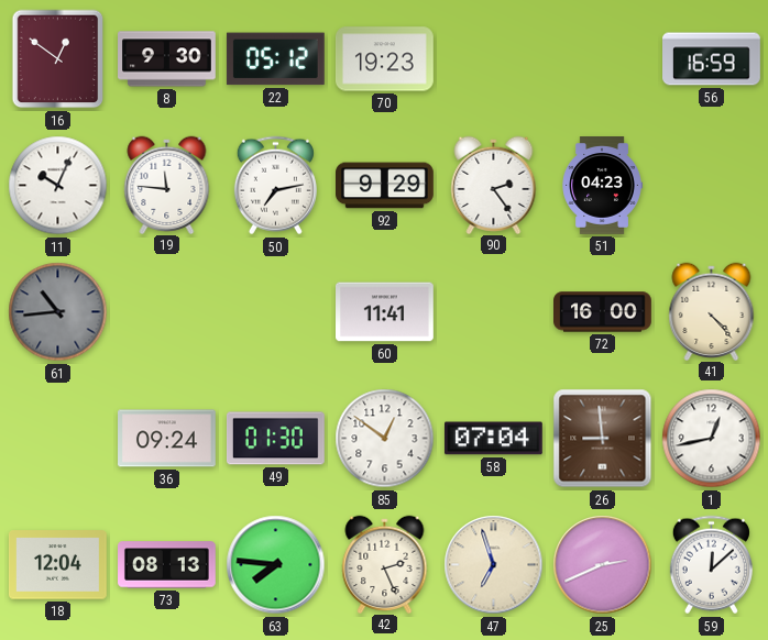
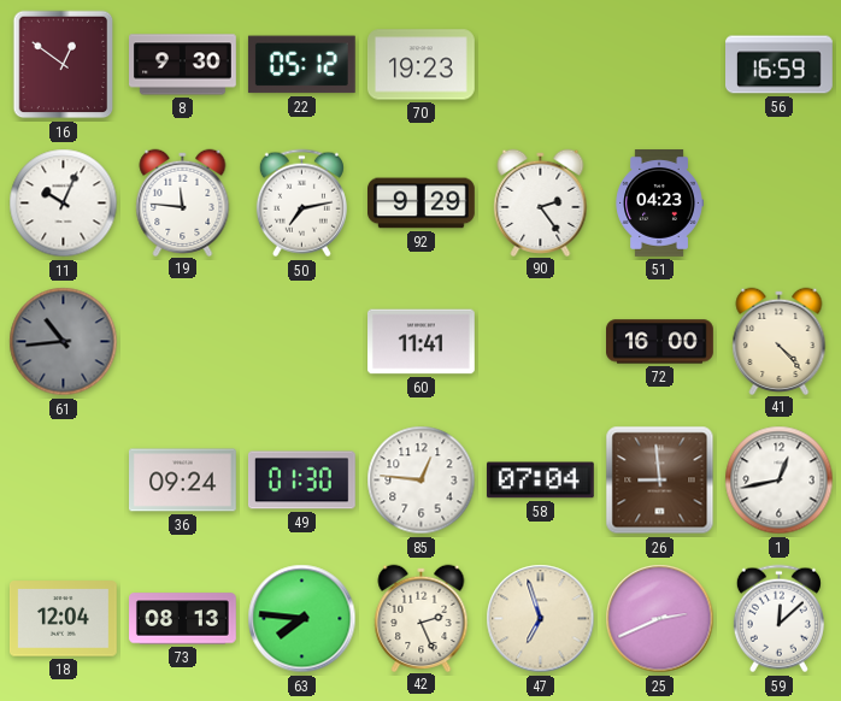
85: 12:51 -> 12:46
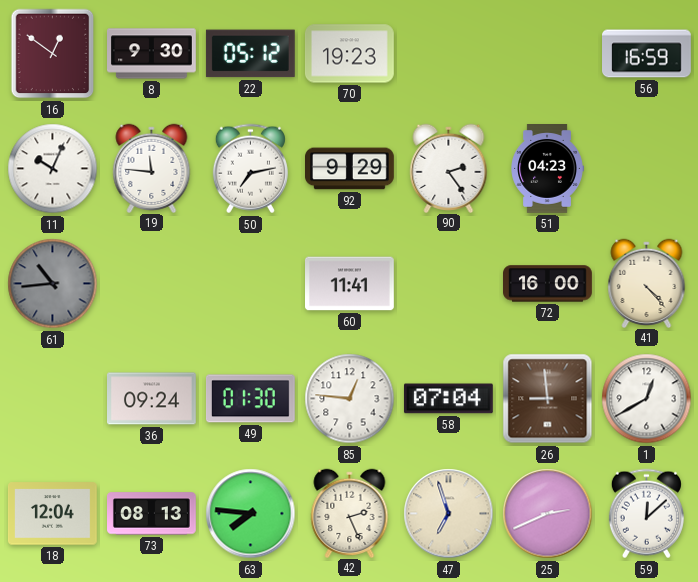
1: 12:43 -> 12:40
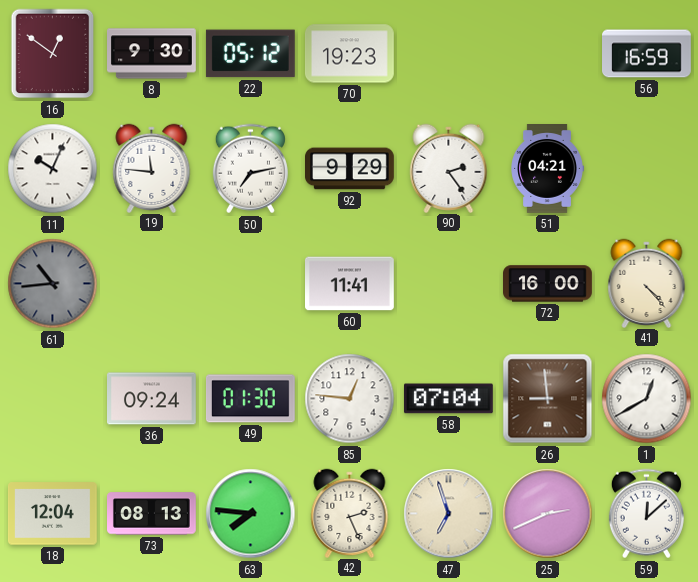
51: 04:23 -> 04:21
